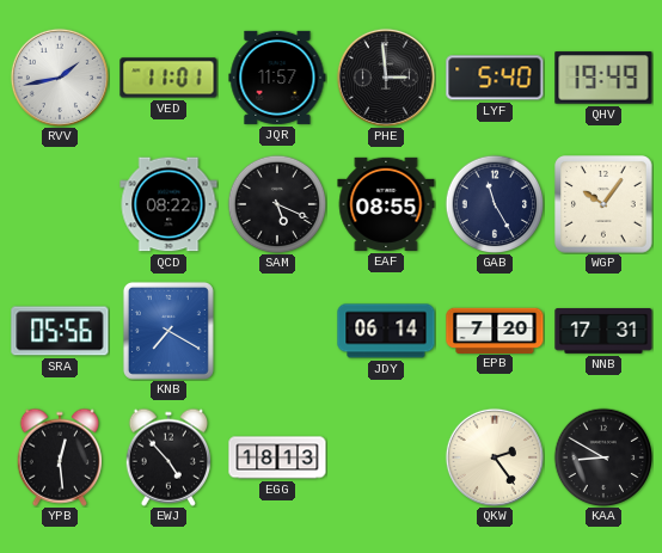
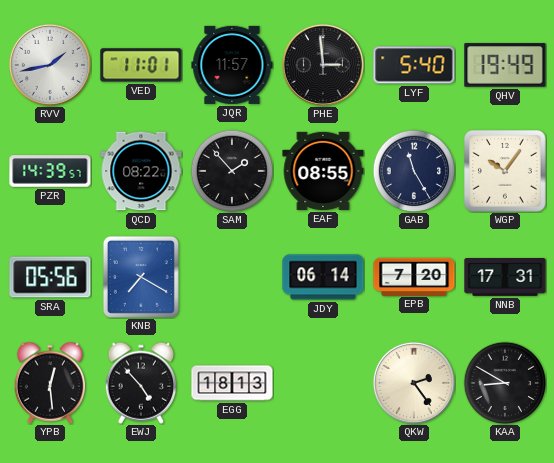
PZR: none -> 14:39
SAM: 5:19 -> 1:53
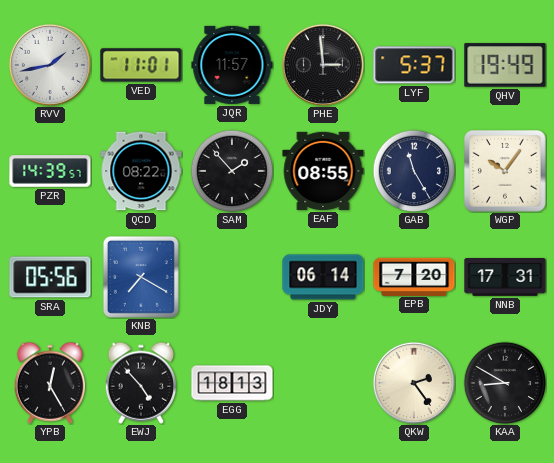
LYF: 5:40 -> 5:37
YPB: 12:29 -> 12:25
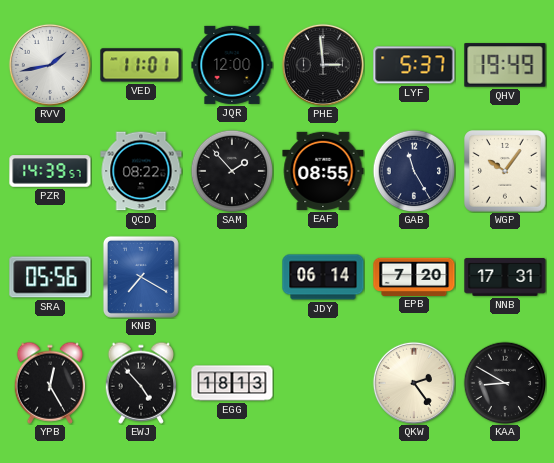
JQR: 11:57 -> 12:00
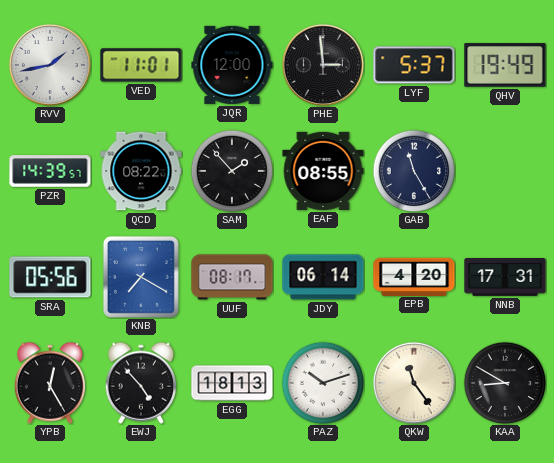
WGP: 10:06 -> none
UUF: none -> 08:17
EPB: 7:20 -> 4:20
PAZ: none -> 10:12
QKW: 2:24 -> 11:24
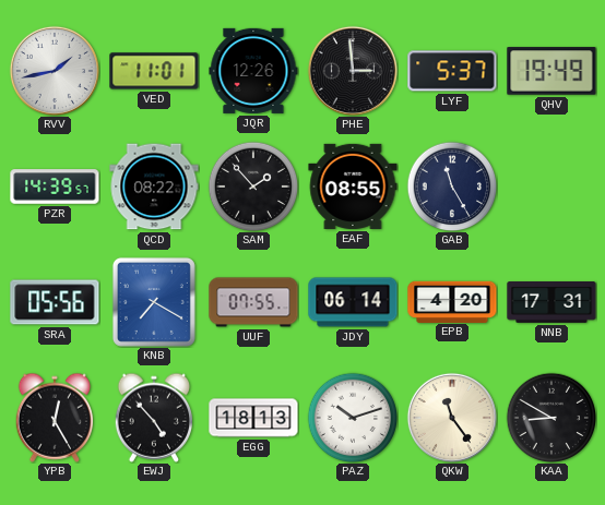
JQR: 12:00 -> 12:26
UUF: 08:17 -> 07:55
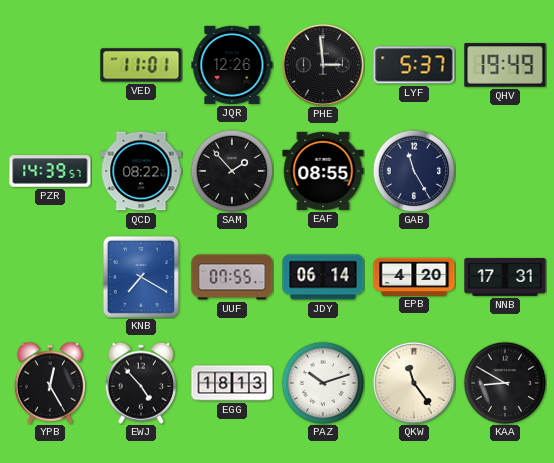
RVV: 1:43 -> none
SRA: 05:56 -> none
